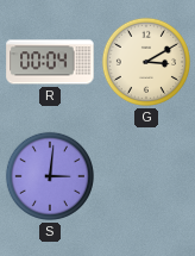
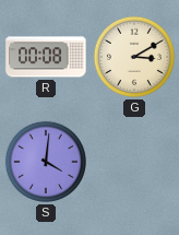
R: 00:04 -> 00:08
S: 3:01 -> 4:01
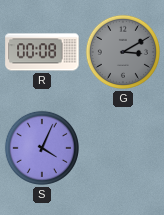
G dial: cream -> grey
S: 4:01 -> 4:04
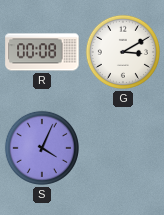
G dial: grey -> white
